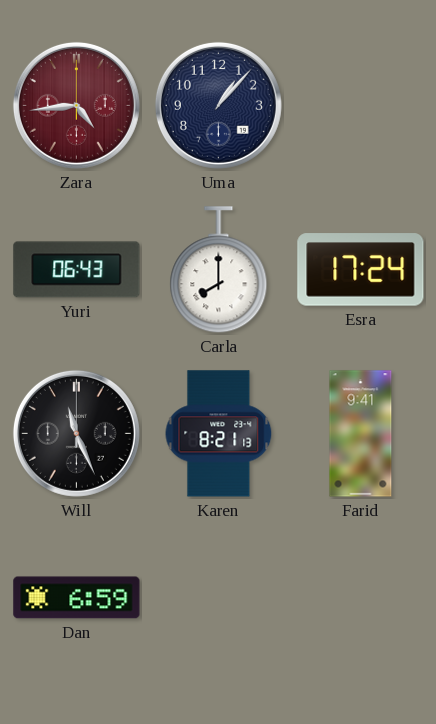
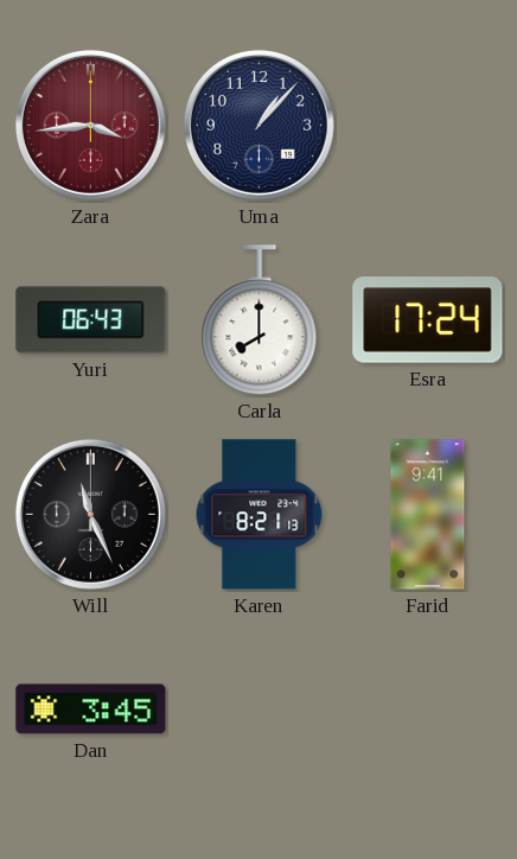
Zara: 4:44 -> 3:44
Dan: 6:59 -> 3:45
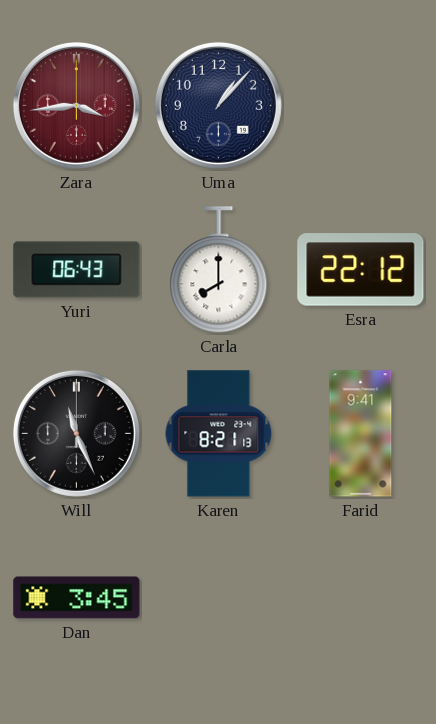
Esra: 17:24 -> 22:12
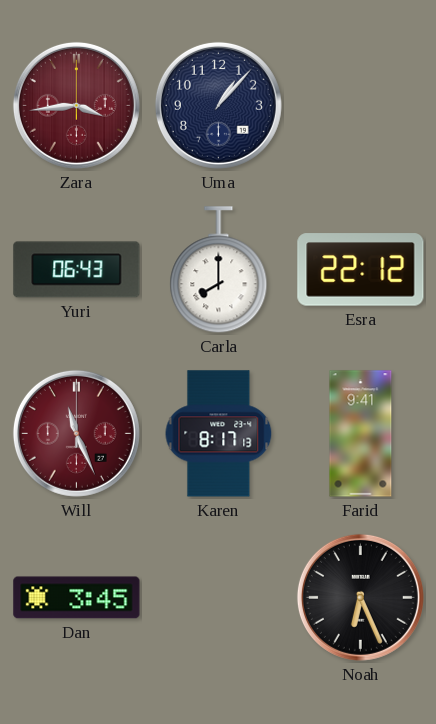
Will dial: black -> burgundy
Karen: 8:21 -> 8:17
Noah: none -> 6:26
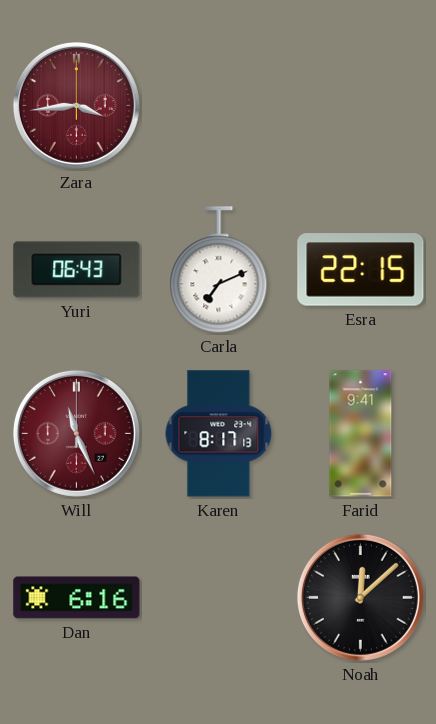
Uma: 1:07 -> none
Carla: 8:00 -> 7:11
Esra: 22:12 -> 22:15
Dan: 3:45 -> 6:16
Noah: 6:26 -> 12:08
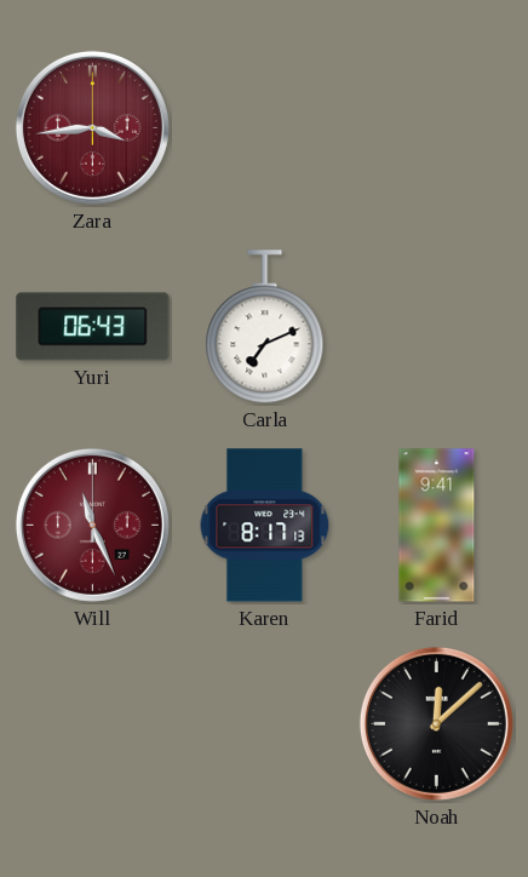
Esra: 22:15 -> none
Dan: 6:16 -> none
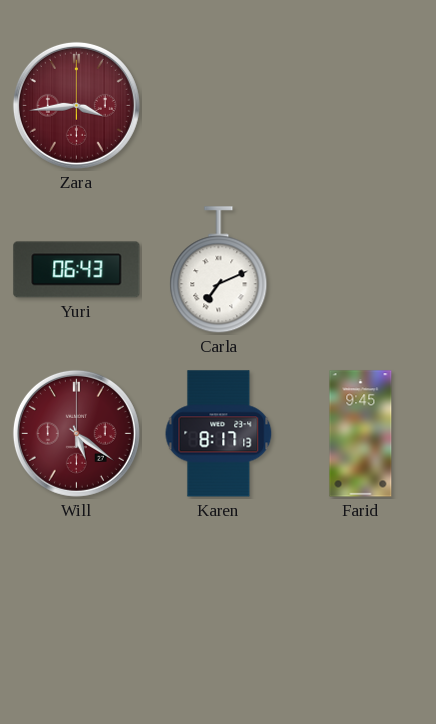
Will: 11:26 -> 5:21
Farid: 9:41 -> 9:45
Noah: 12:08 -> none
